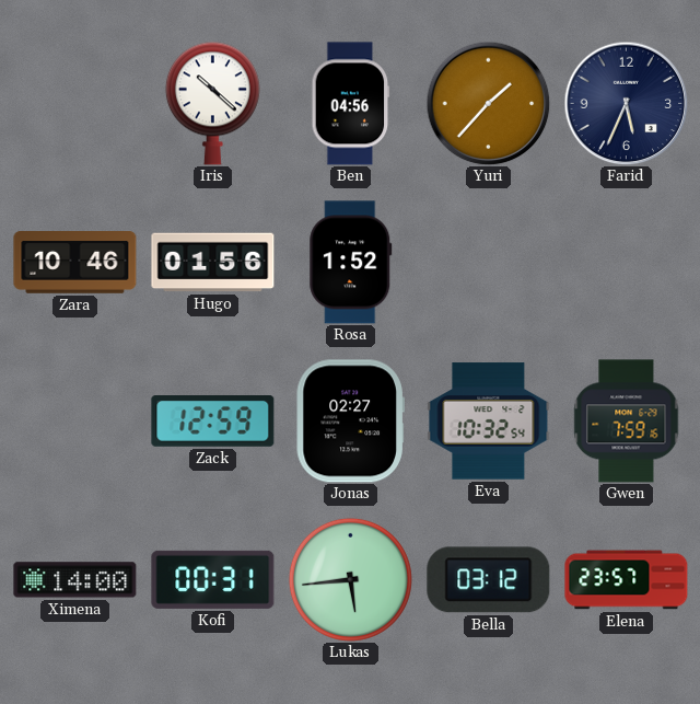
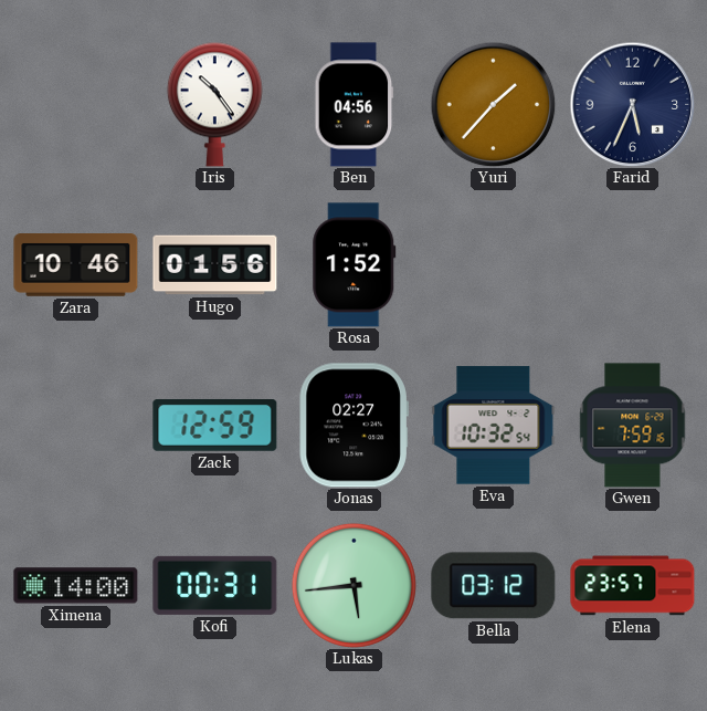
Iris: 10:22 -> 10:24
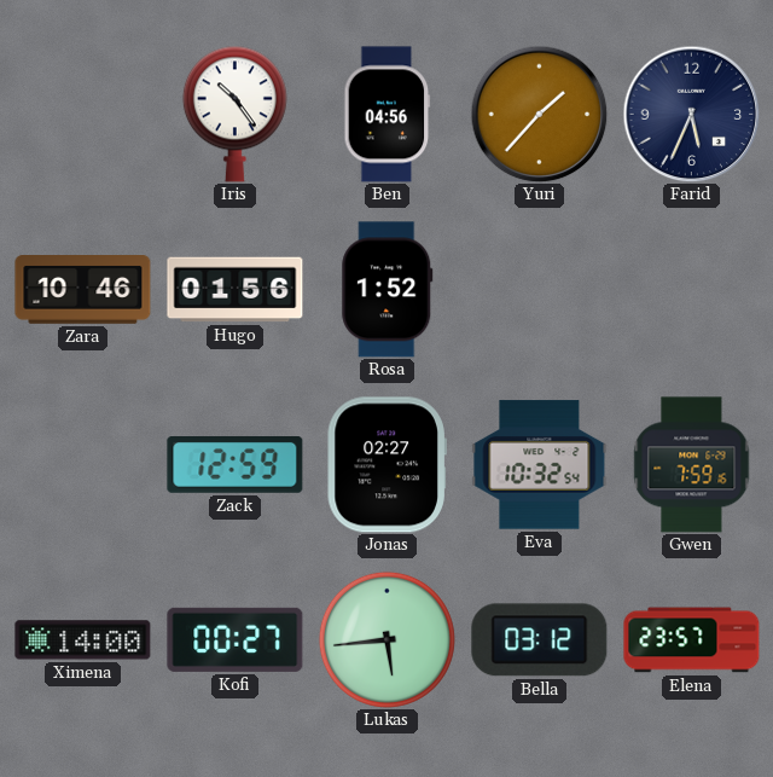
Kofi: 00:31 -> 00:27
